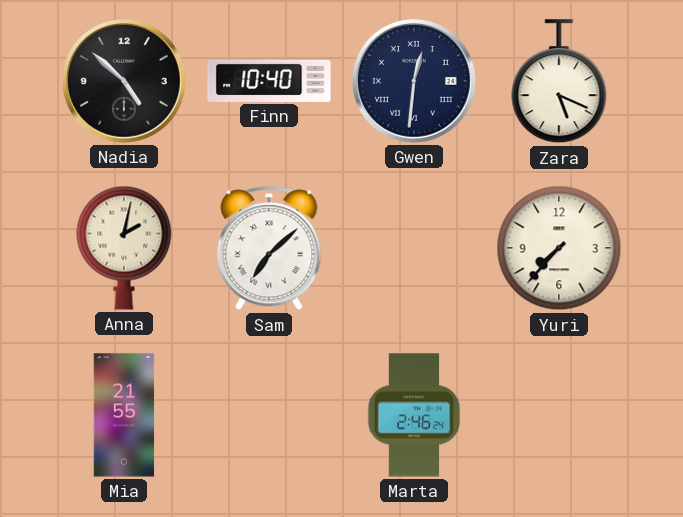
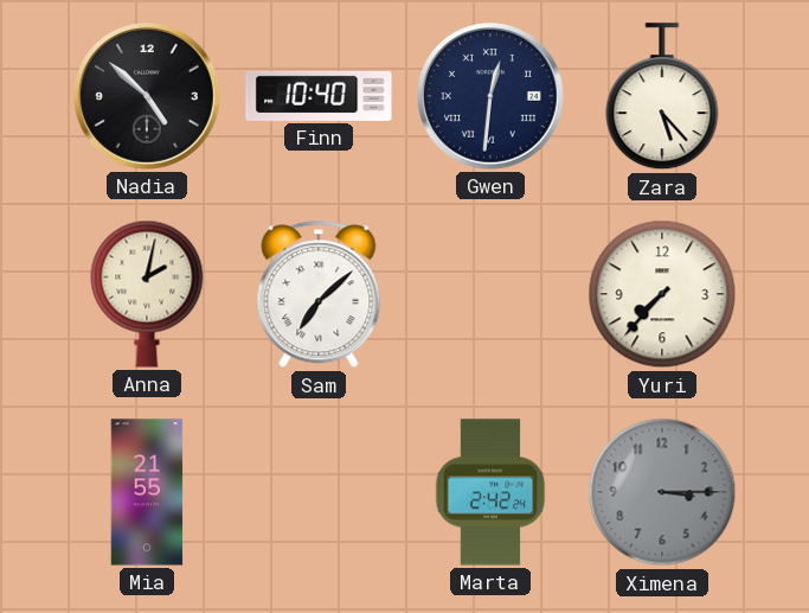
Zara: 5:19 -> 5:23
Marta: 2:46 -> 2:42
Ximena: none -> 3:15
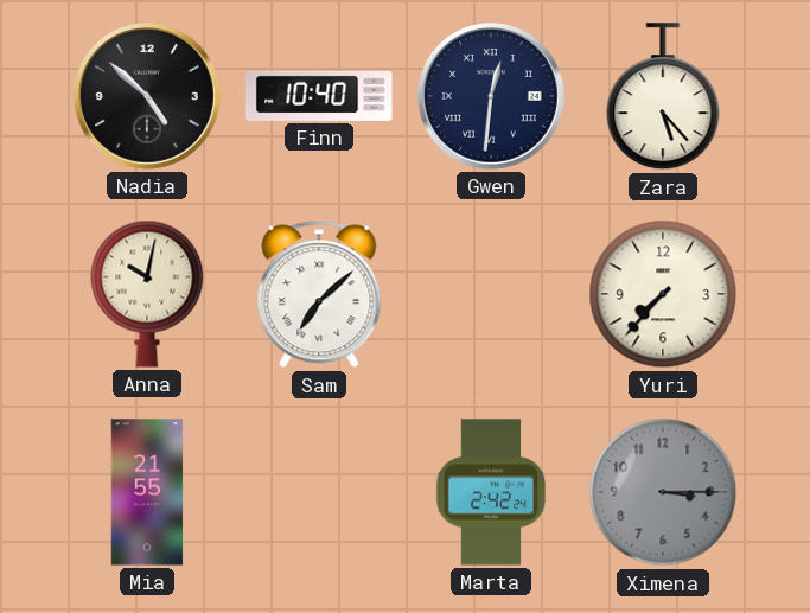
Anna: 2:02 -> 10:02
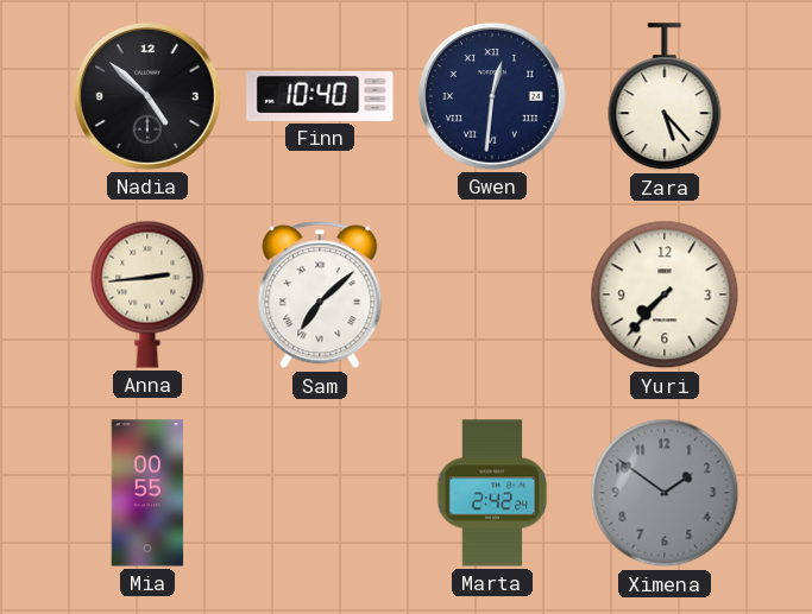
Anna: 10:02 -> 2:44
Mia: 21:55 -> 00:55
Ximena: 3:15 -> 1:51
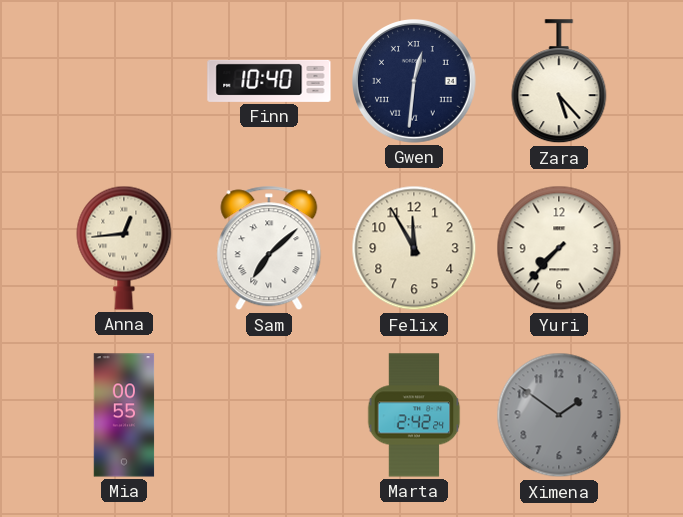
Nadia: 4:52 -> none
Anna: 2:44 -> 12:44
Felix: none -> 11:55
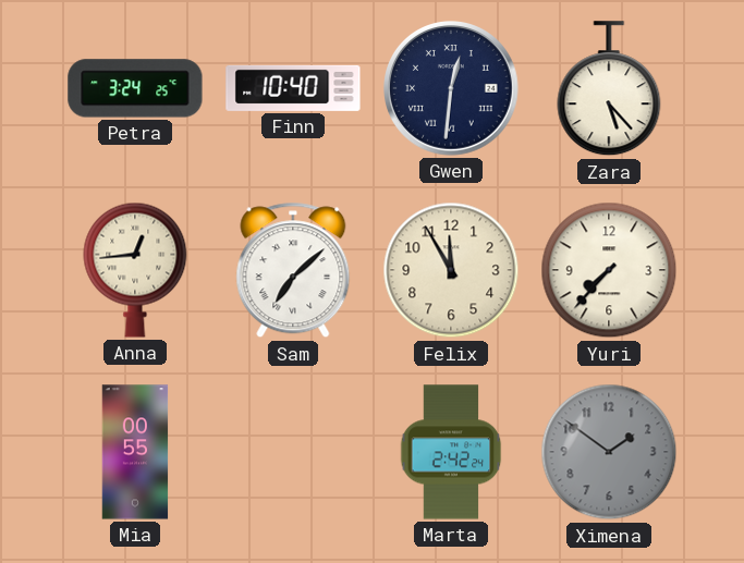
Petra: none -> 3:24
